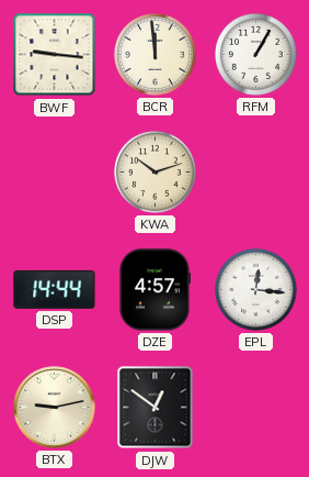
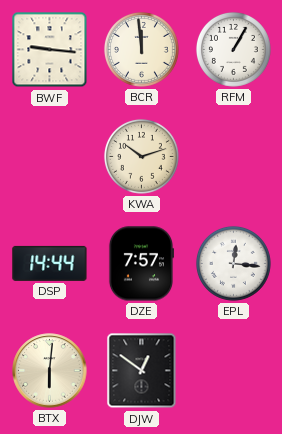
DZE: 4:57 -> 7:57
BTX: 9:13 -> 6:01
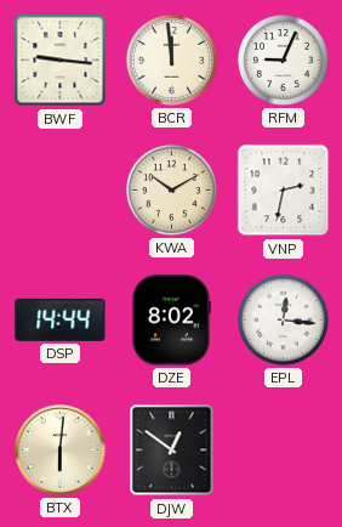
RFM: 1:05 -> 9:04
KWA: 10:12 -> 10:10
VNP: none -> 2:32
DZE: 7:57 -> 8:02
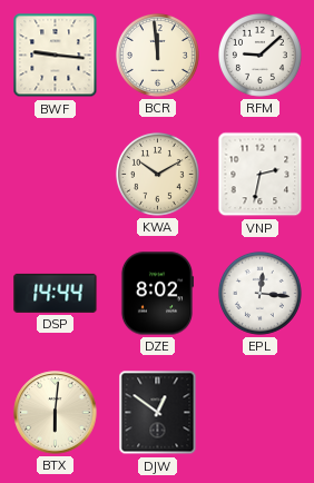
RFM: 9:04 -> 9:08
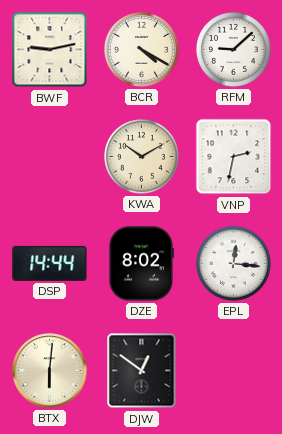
BWF: 9:16 -> 9:13
BCR: 11:59 -> 4:20
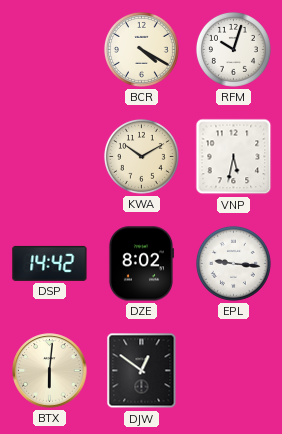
BWF: 9:13 -> none
RFM: 9:08 -> 10:03
VNP: 2:32 -> 5:32
DSP: 14:44 -> 14:42
EPL: 12:16 -> 9:16
